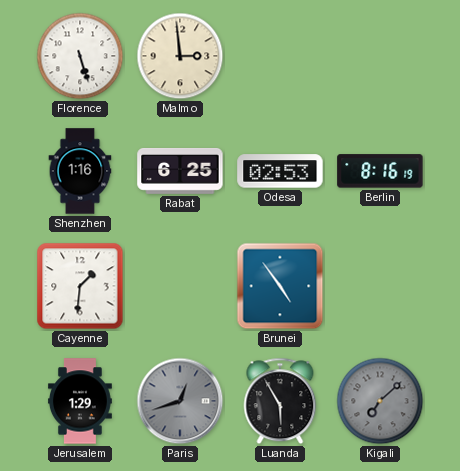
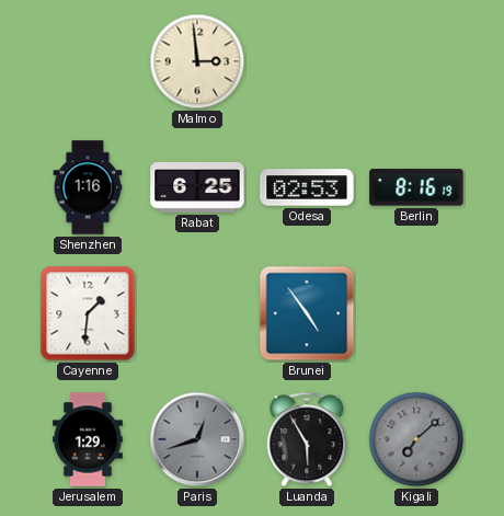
Florence: 5:27 -> none
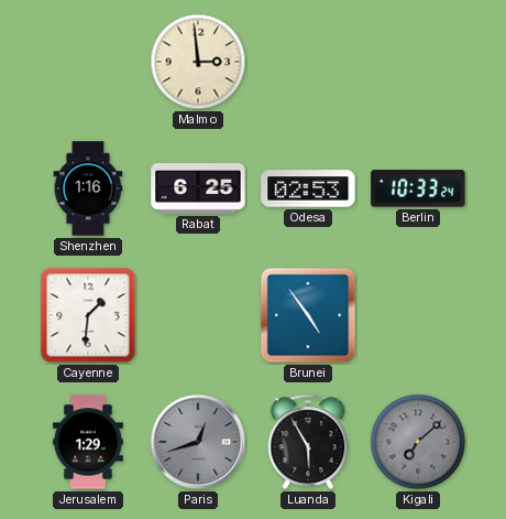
Berlin: 8:16 -> 10:33
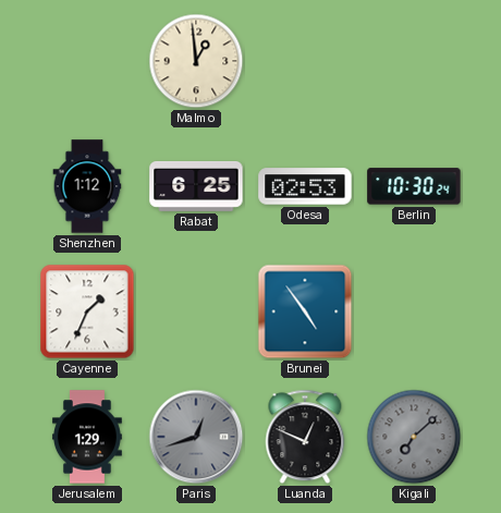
Malmo: 2:59 -> 12:59
Shenzhen: 1:16 -> 1:12
Berlin: 10:33 -> 10:30
Cayenne: 1:31 -> 1:34
Luanda: 5:55 -> 12:49
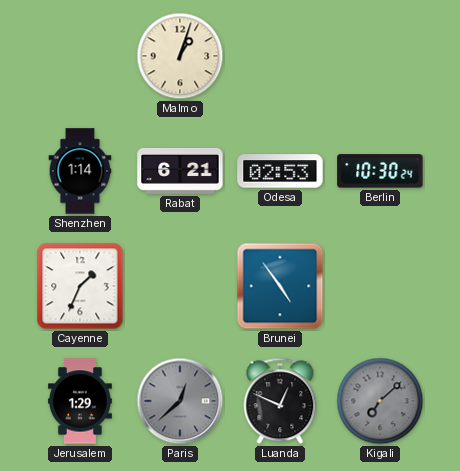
Malmo: 12:59 -> 1:03
Shenzhen: 1:12 -> 1:14
Rabat: 6:25 -> 6:21
Paris: 12:42 -> 12:38
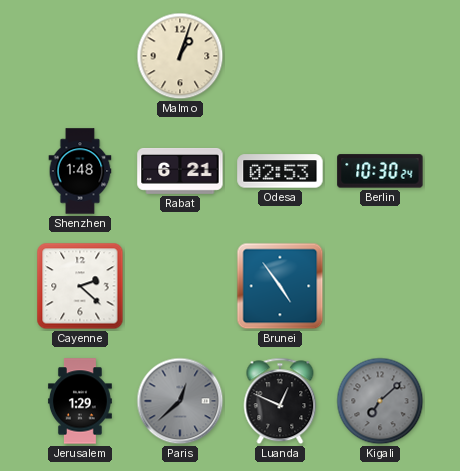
Shenzhen: 1:14 -> 1:48
Cayenne: 1:34 -> 2:22
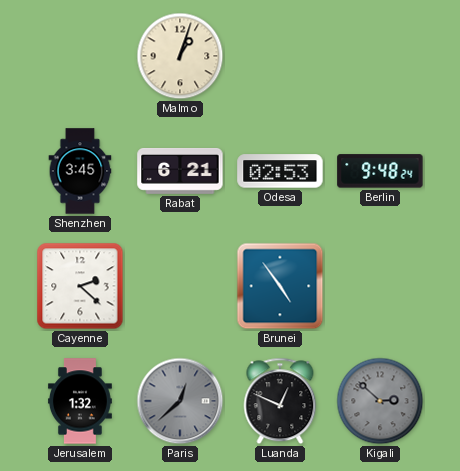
Shenzhen: 1:48 -> 3:45
Berlin: 10:30 -> 9:48
Jerusalem: 1:29 -> 1:32
Kigali: 7:08 -> 2:52
